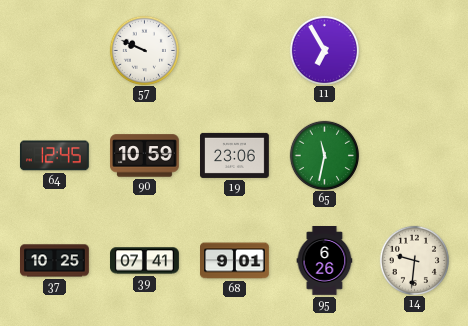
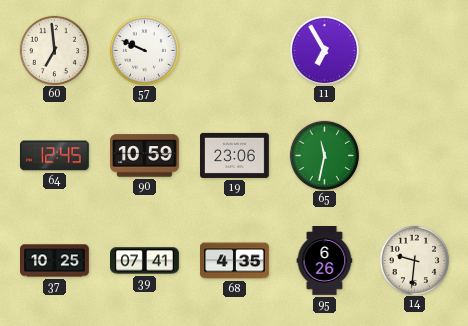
60: none -> 6:59
68: 9:01 -> 4:35
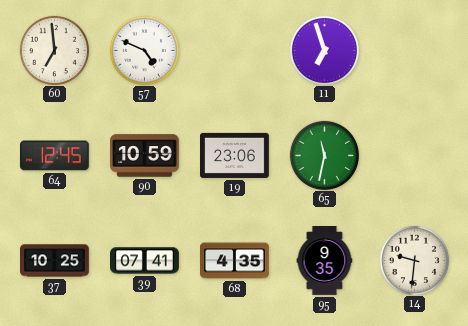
57: 9:49 -> 4:49
11: 6:55 -> 6:57
95: 6:26 -> 9:35
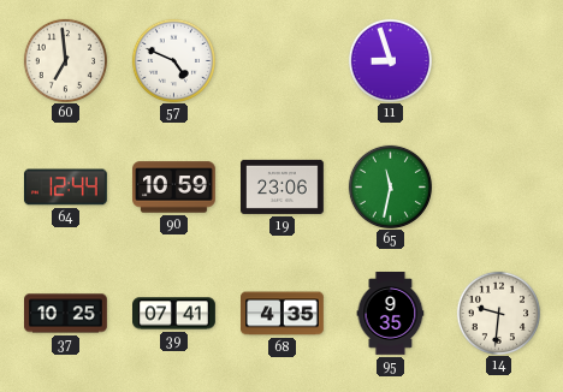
11: 6:57 -> 8:57
64: 12:45 -> 12:44
